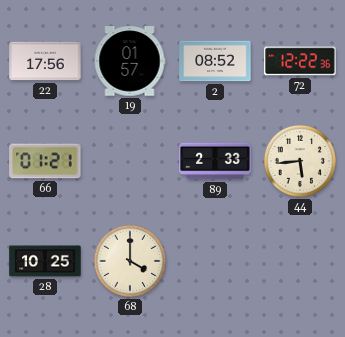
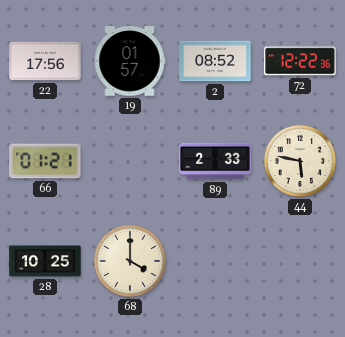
44: 5:44 -> 5:47
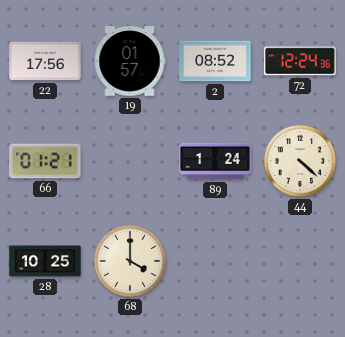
72: 12:22 -> 12:24
89: 2:33 -> 1:24
44: 5:47 -> 4:22
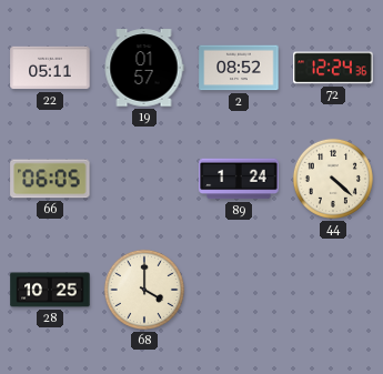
22: 17:56 -> 05:11
66: 01:21 -> 06:05
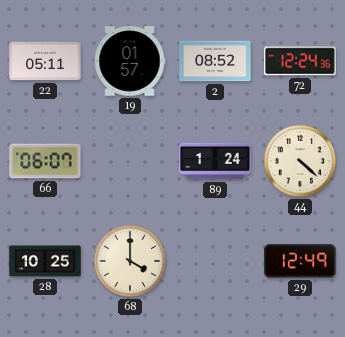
66: 06:05 -> 06:07
29: none -> 12:49
